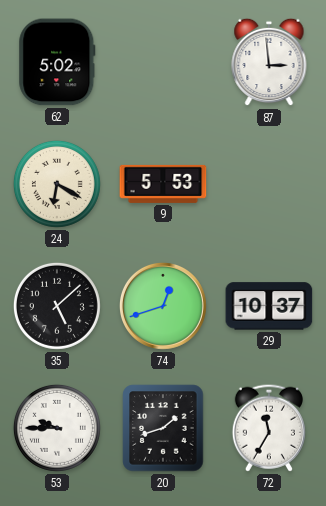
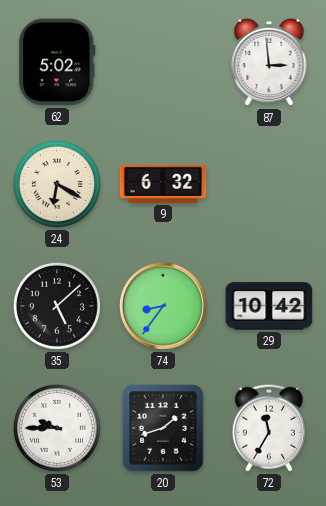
9: 5:53 -> 6:32
74: 12:42 -> 8:36
29: 10:37 -> 10:42
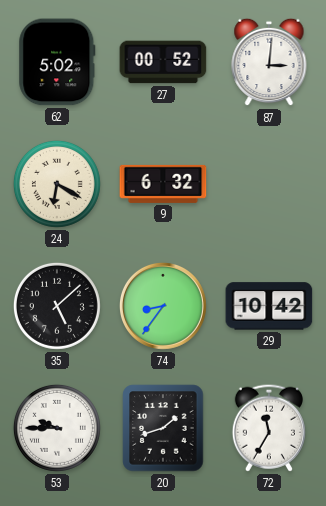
27: none -> 00:52
87: 2:59 -> 3:01
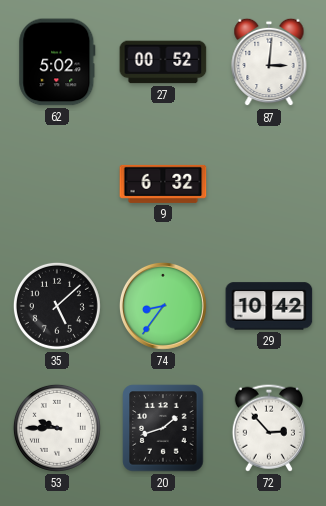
24: 6:20 -> none
72: 11:35 -> 2:53
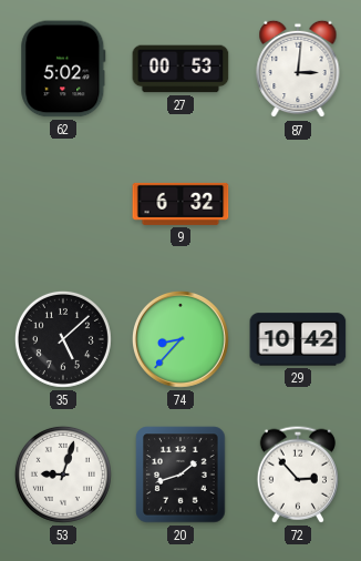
27: 00:52 -> 00:53
74: 8:36 -> 8:37
53: 9:45 -> 9:03
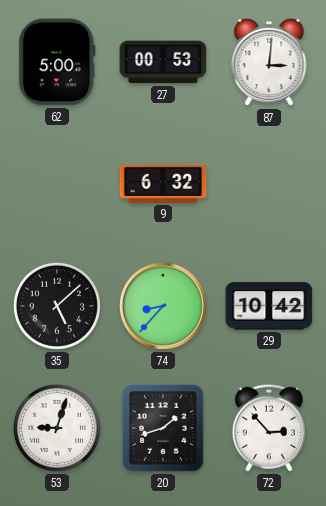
62: 5:02 -> 5:00
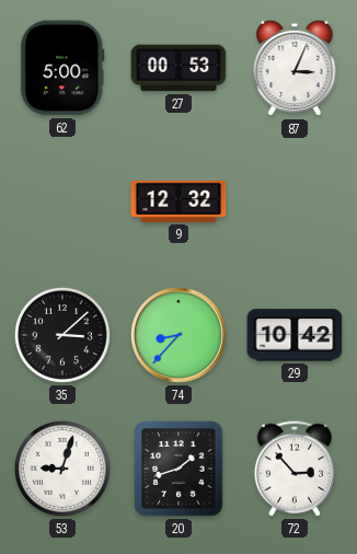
87: 3:01 -> 3:04
9: 6:32 -> 12:32
35: 5:08 -> 3:08
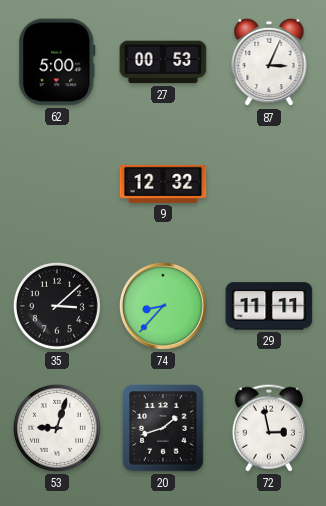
29: 10:42 -> 11:11
72: 2:53 -> 2:58
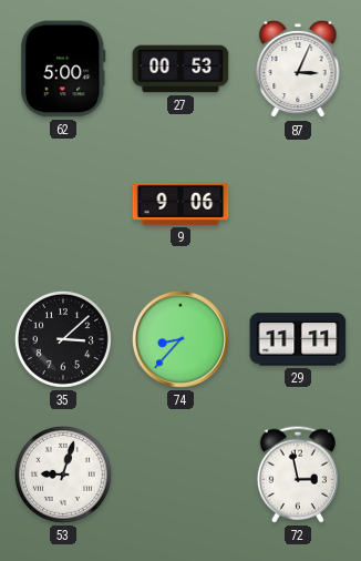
9: 12:32 -> 9:06
20: 1:42 -> none
